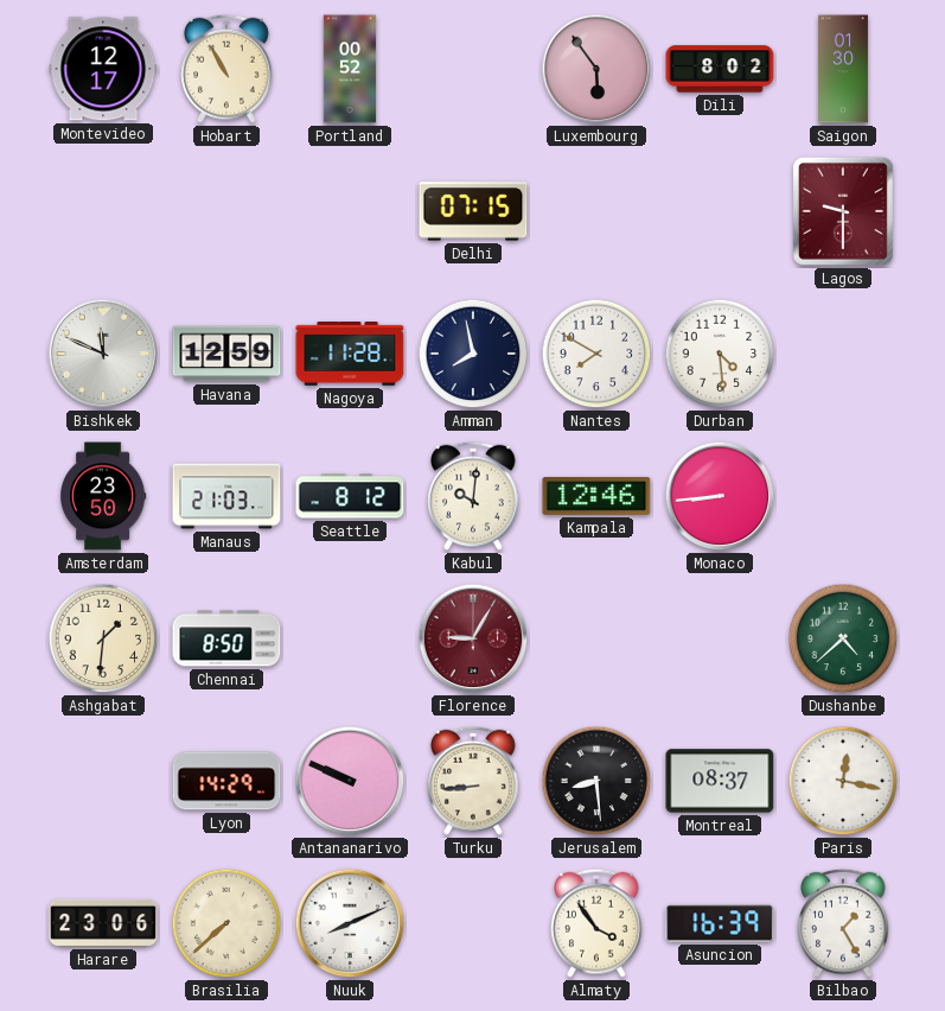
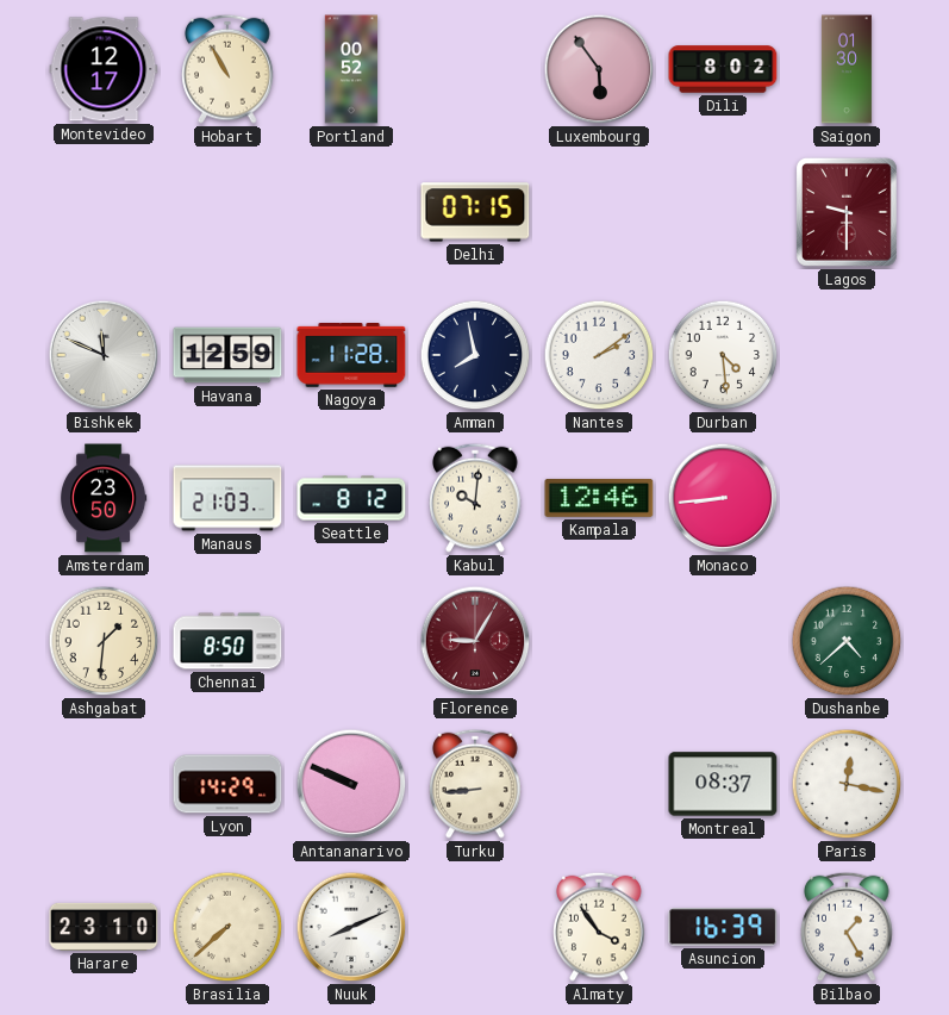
Nantes: 7:50 -> 2:09
Jerusalem: 8:29 -> none
Harare: 23:06 -> 23:10
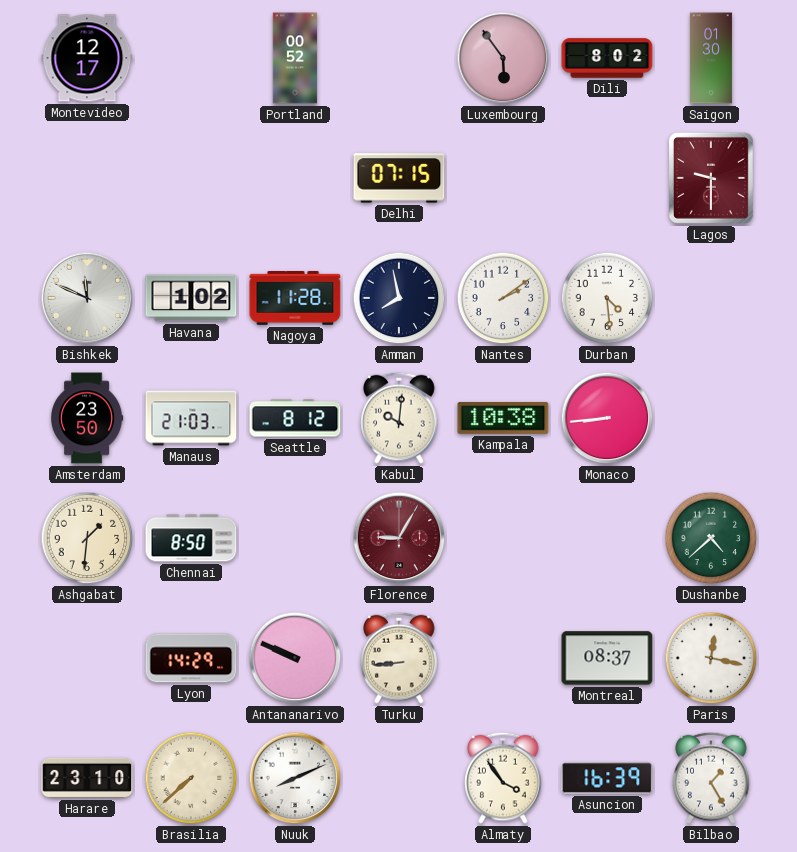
Hobart: 10:55 -> none
Havana: 12:59 -> 1:02
Kampala: 12:46 -> 10:38
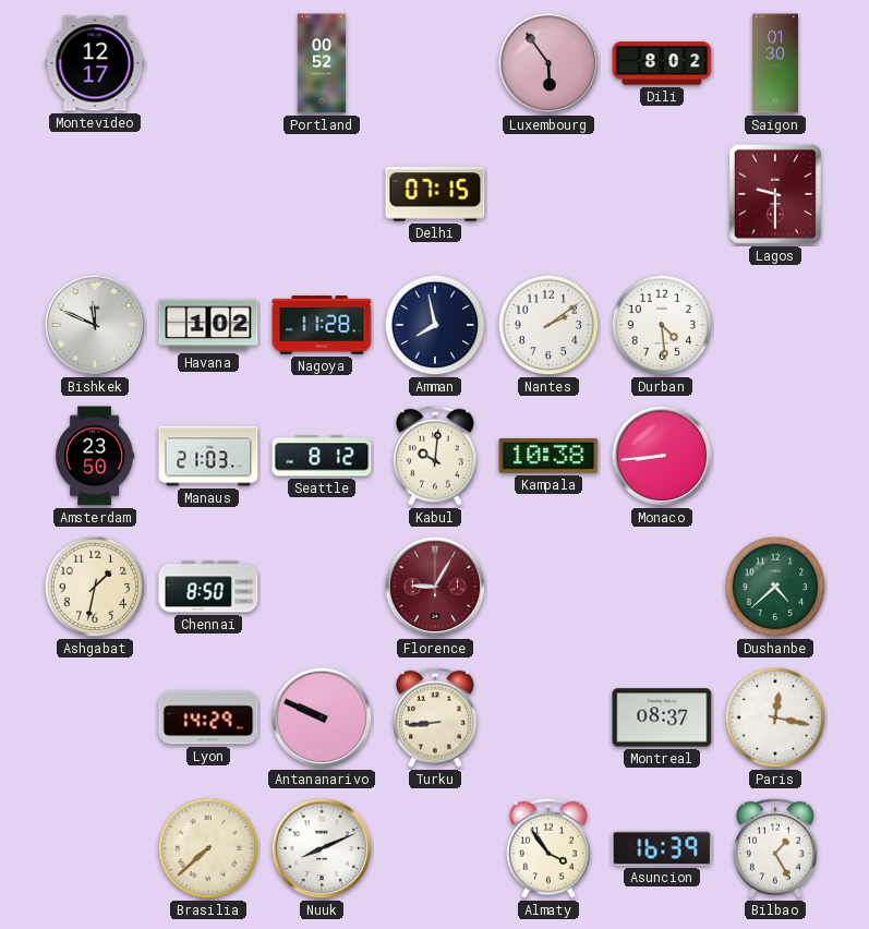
Ashgabat: 1:31 -> 1:32
Harare: 23:10 -> none
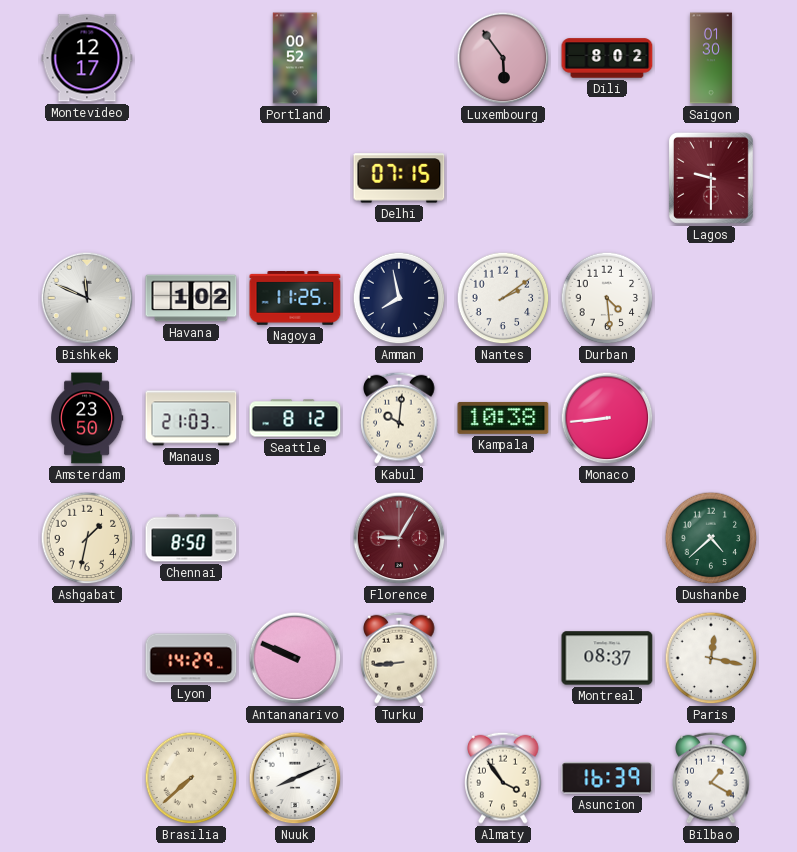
Nagoya: 11:28 -> 11:25
Bilbao: 1:25 -> 1:20
